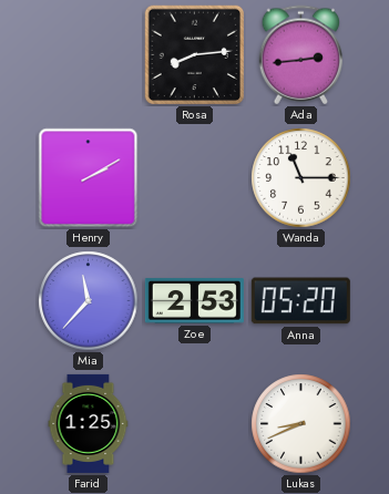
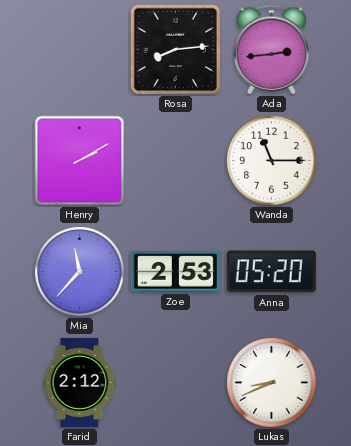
Farid: 1:25 -> 2:12
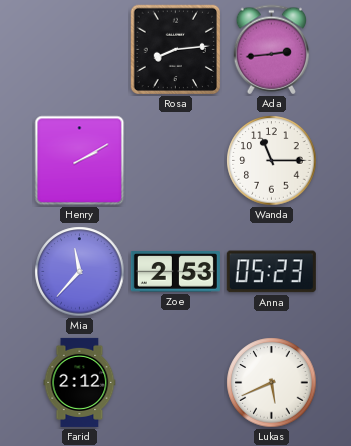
Anna: 05:20 -> 05:23
Lukas: 8:41 -> 5:41
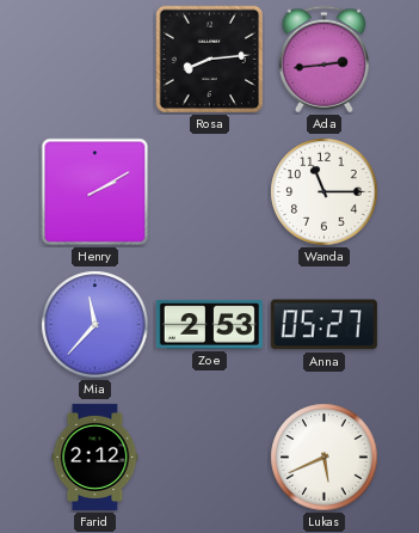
Anna: 05:23 -> 05:27
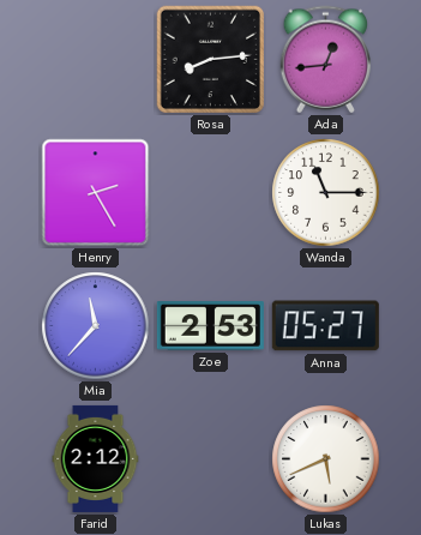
Ada: 2:44 -> 12:44
Henry: 2:10 -> 2:25
